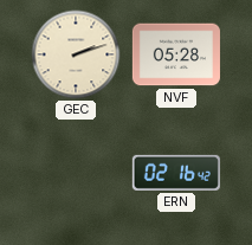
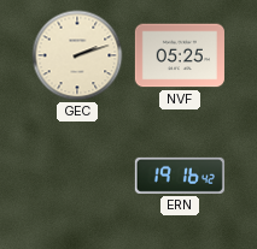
NVF: 05:28 -> 05:25
ERN: 02:16 -> 19:16
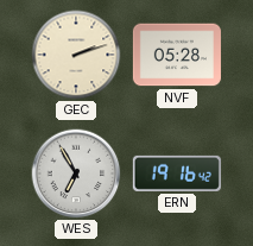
NVF: 05:25 -> 05:28
WES: none -> 6:55
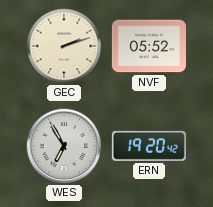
NVF: 05:28 -> 05:52
ERN: 19:16 -> 19:20
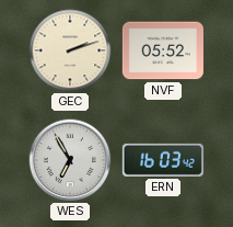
ERN: 19:20 -> 16:03
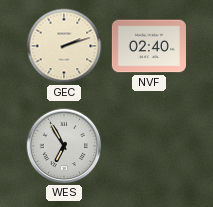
NVF: 05:52 -> 02:40
ERN: 16:03 -> none
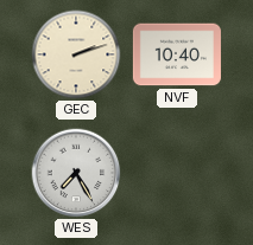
NVF: 02:40 -> 10:40
WES: 6:55 -> 7:25
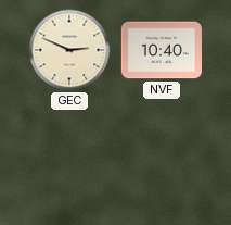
GEC: 2:12 -> 2:49
WES: 7:25 -> none
